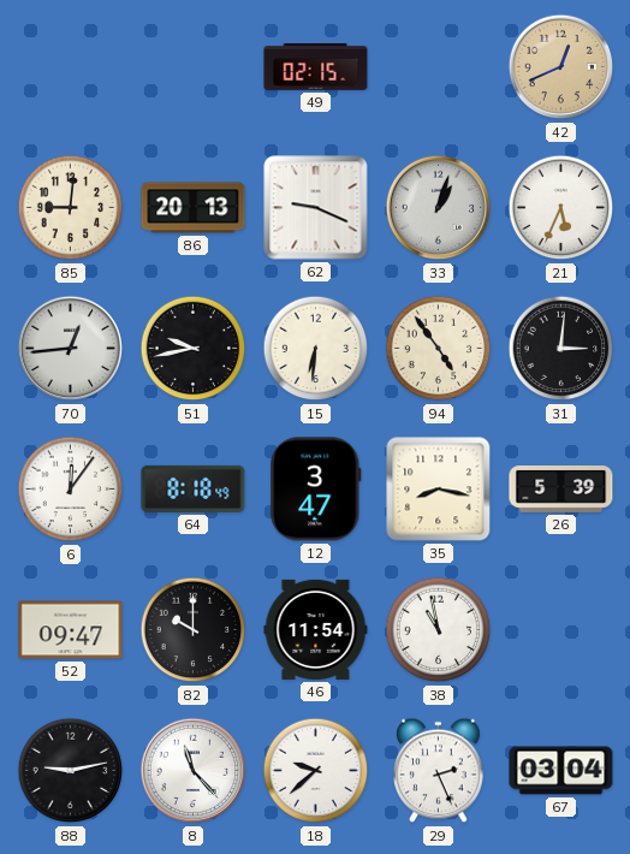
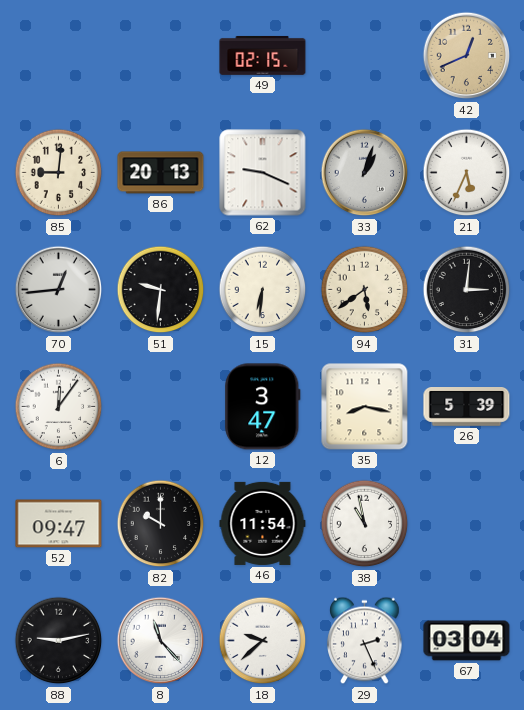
51: 9:43 -> 9:31
94: 4:54 -> 5:39
64: 8:18 -> none
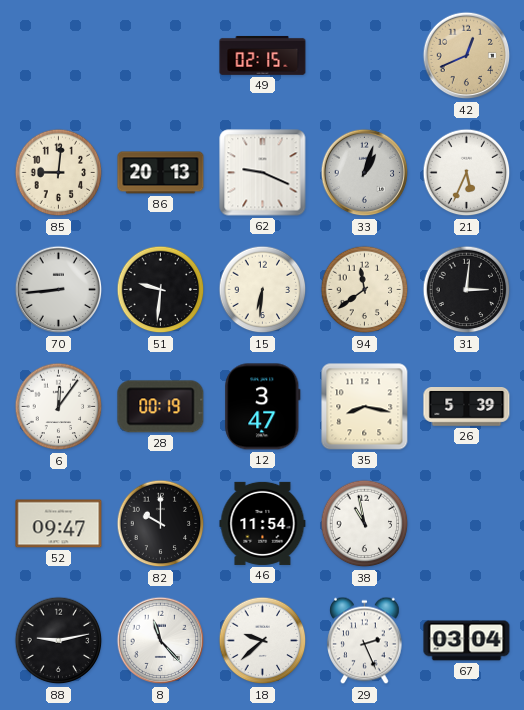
70: 12:44 -> 8:44
94: 5:39 -> 11:39
28: none -> 00:19
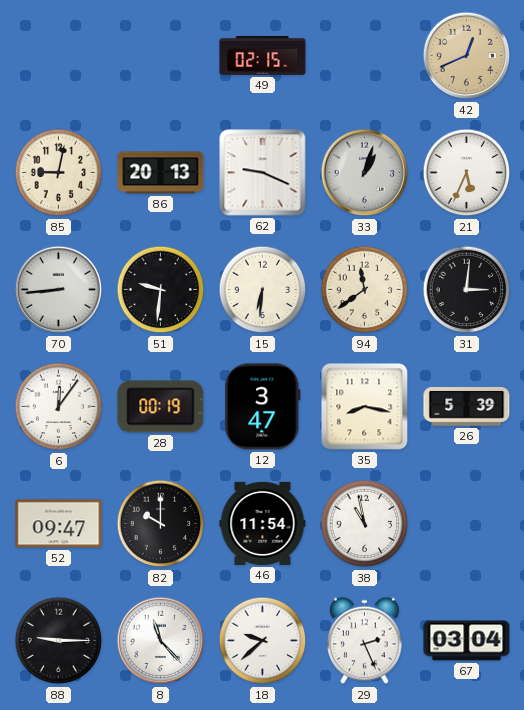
85: 9:01 -> 9:02
88: 9:13 -> 9:15
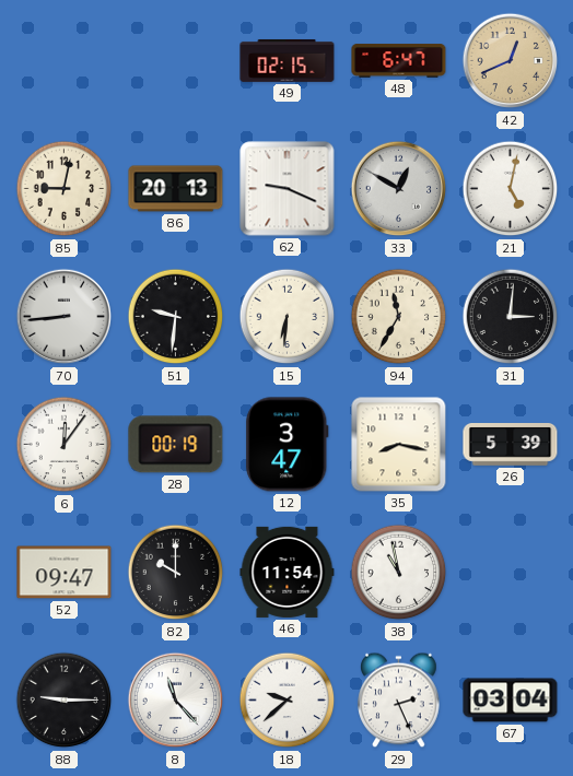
48: none -> 6:47
33: 1:03 -> 12:50
21: 5:34 -> 5:02
94: 11:39 -> 11:35
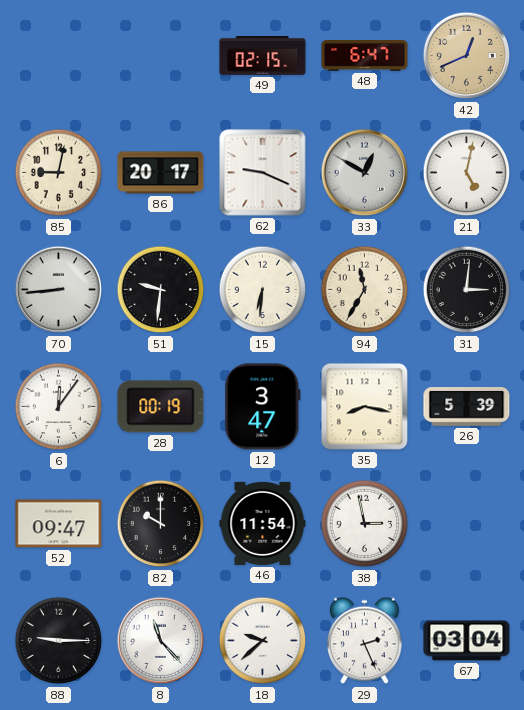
86: 20:13 -> 20:17
38: 10:58 -> 2:58
